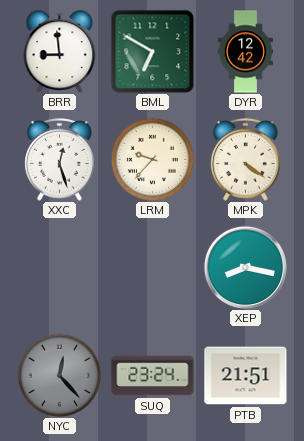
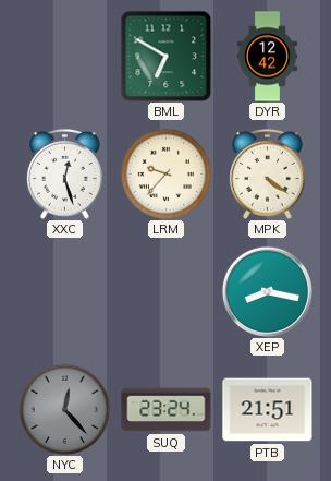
BRR: 8:59 -> none
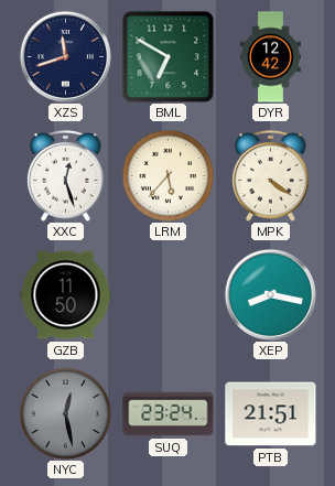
XZS: none -> 11:42
LRM: 9:37 -> 5:37
GZB: none -> 11:50
NYC: 12:23 -> 12:28
